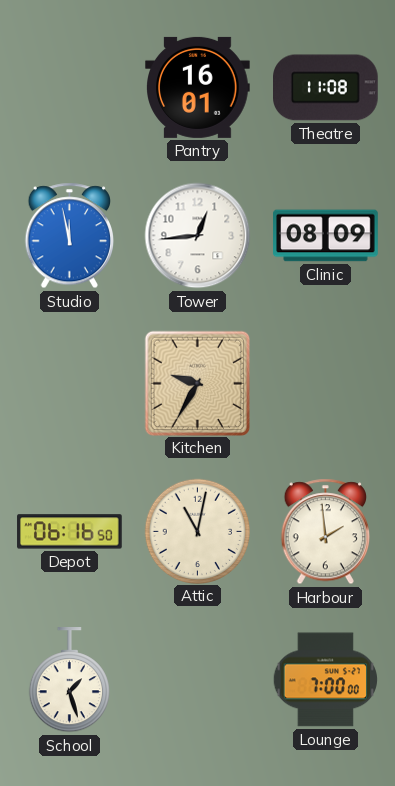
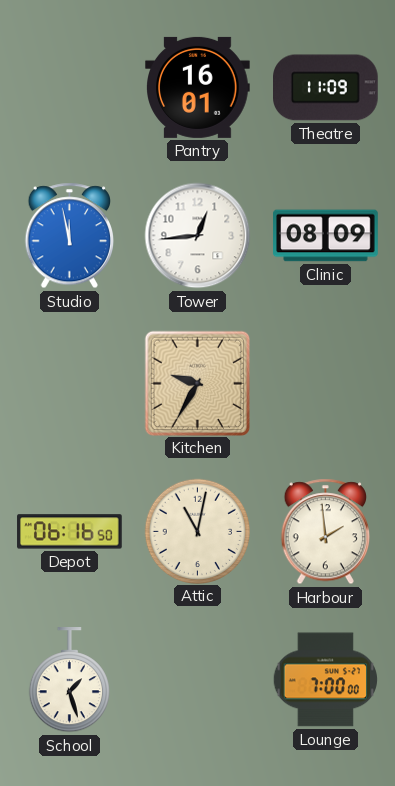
Theatre: 11:08 -> 11:09
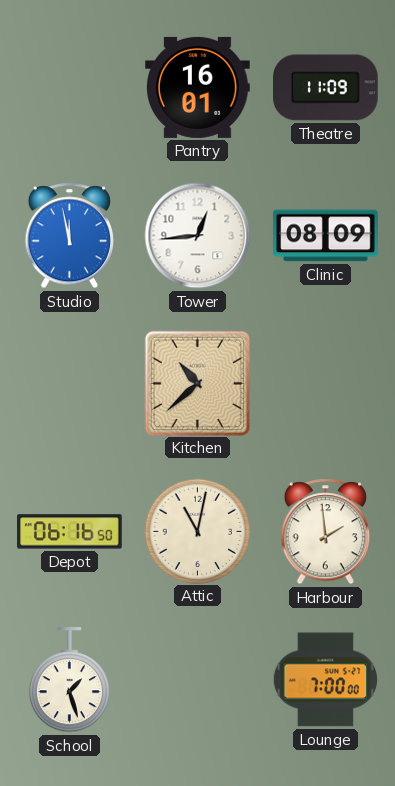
Kitchen: 9:35 -> 10:38
